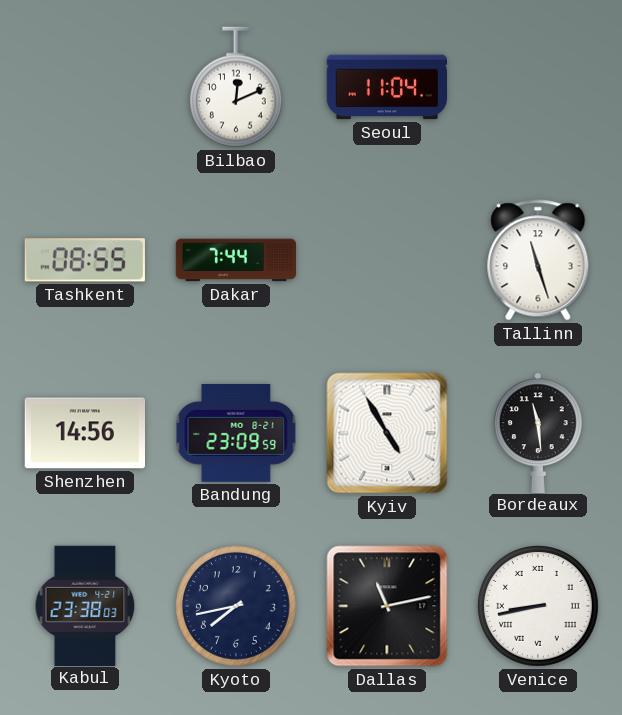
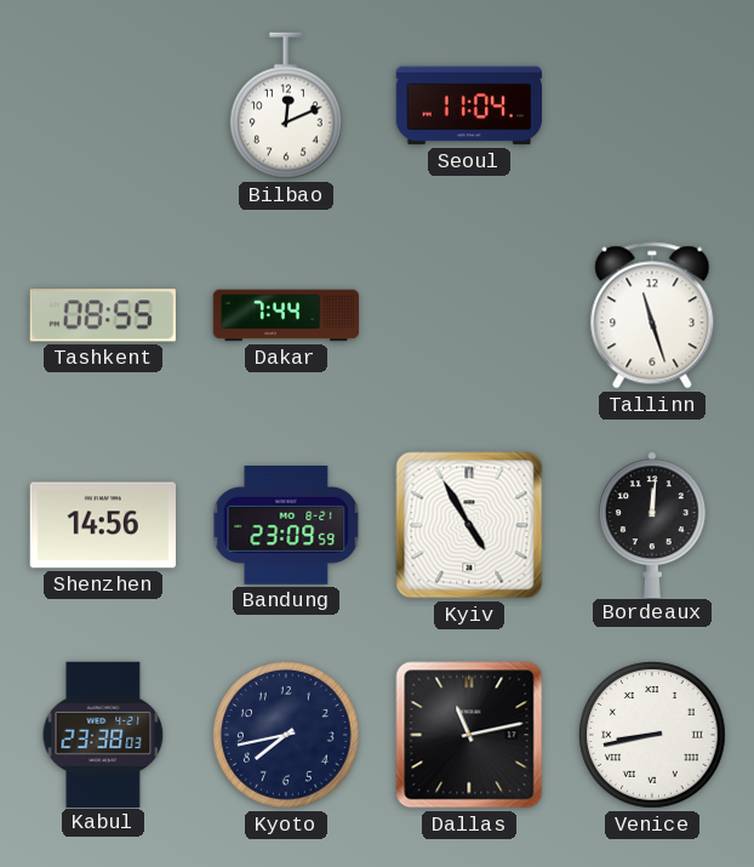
Bordeaux: 11:29 -> 12:01
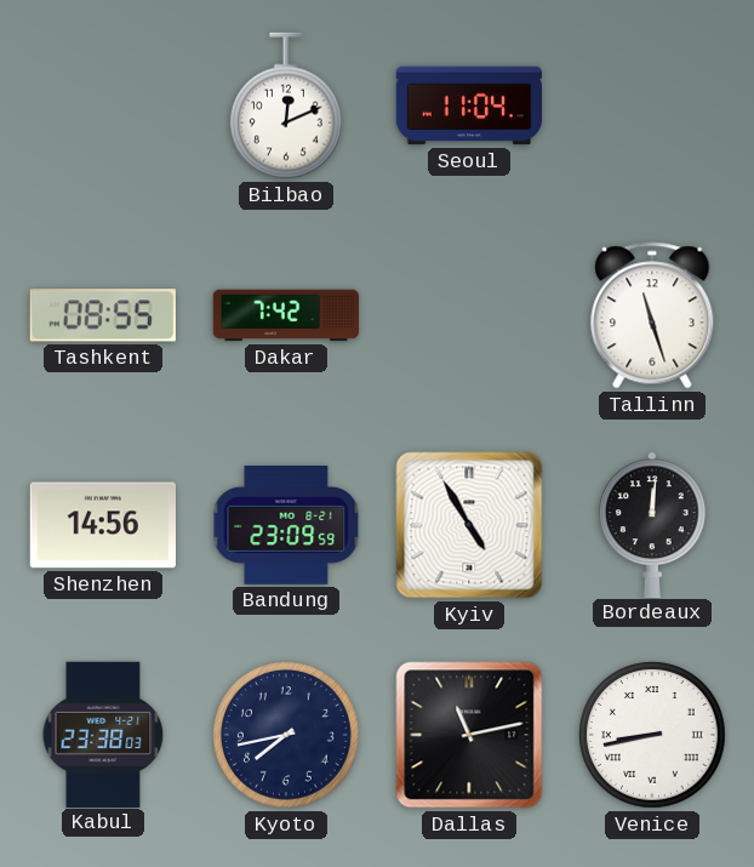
Dakar: 7:44 -> 7:42
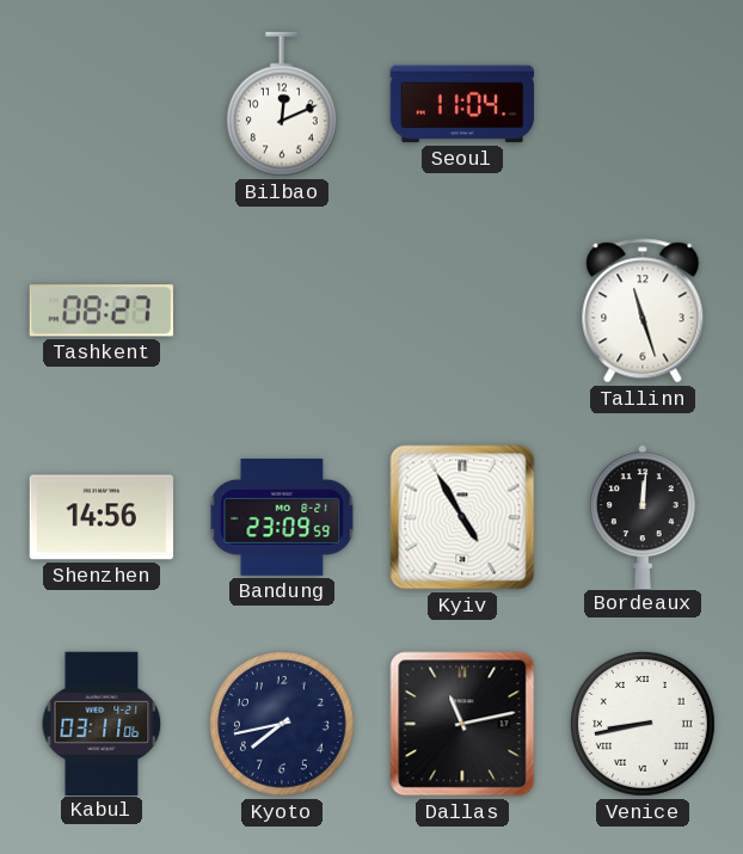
Tashkent: 08:55 -> 08:27
Dakar: 7:42 -> none
Kabul: 23:38 -> 03:11
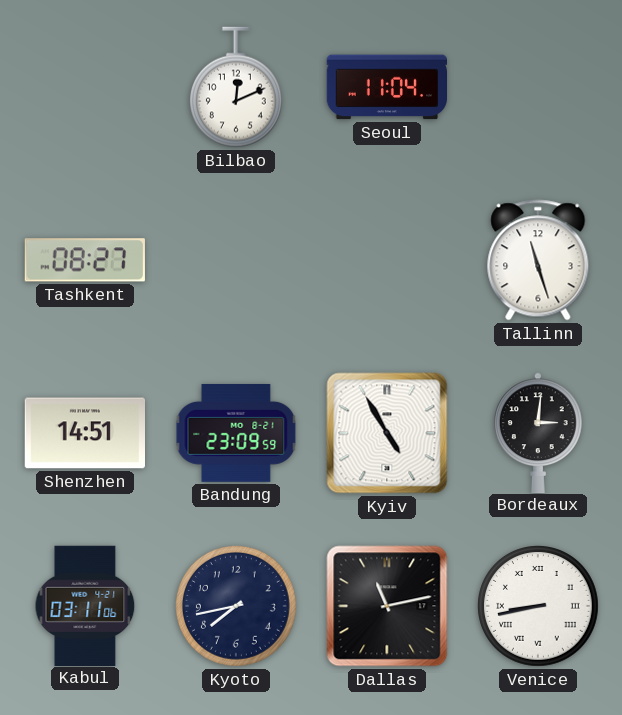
Shenzhen: 14:56 -> 14:51
Bordeaux: 12:01 -> 3:01
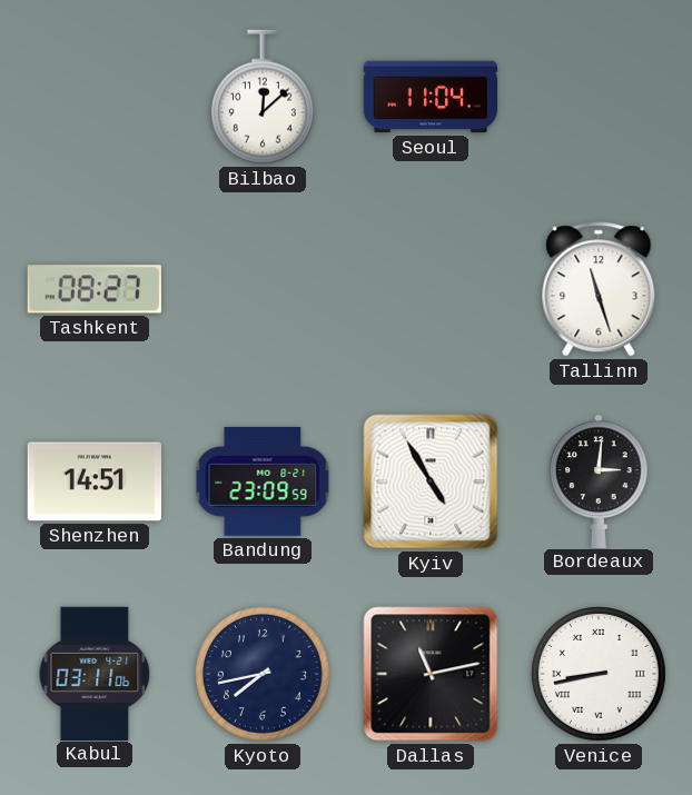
Bilbao: 12:11 -> 12:08
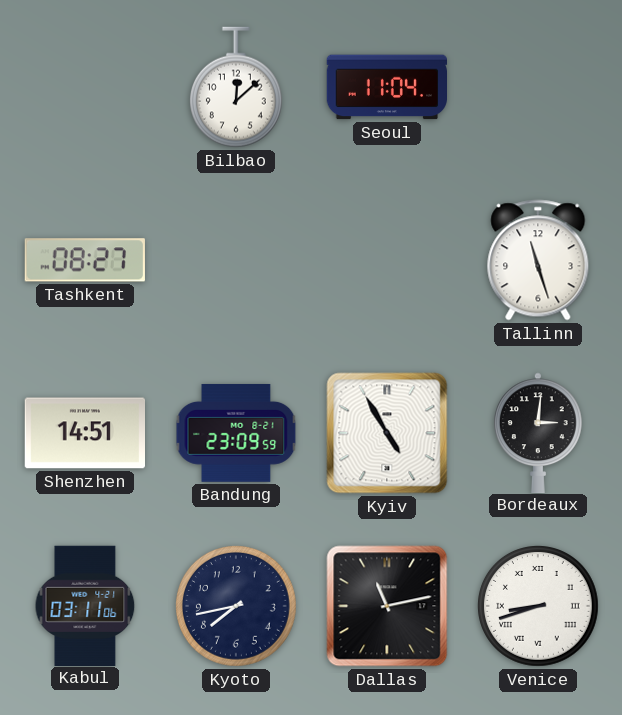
Venice: 8:43 -> 8:42
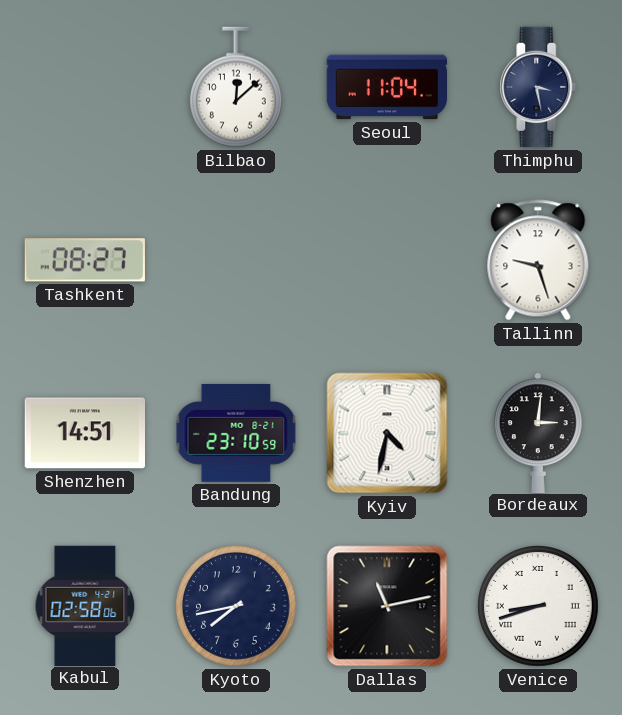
Thimphu: none -> 3:28
Tallinn: 11:27 -> 9:27
Bandung: 23:09 -> 23:10
Kyiv: 4:55 -> 4:32
Kabul: 03:11 -> 02:58
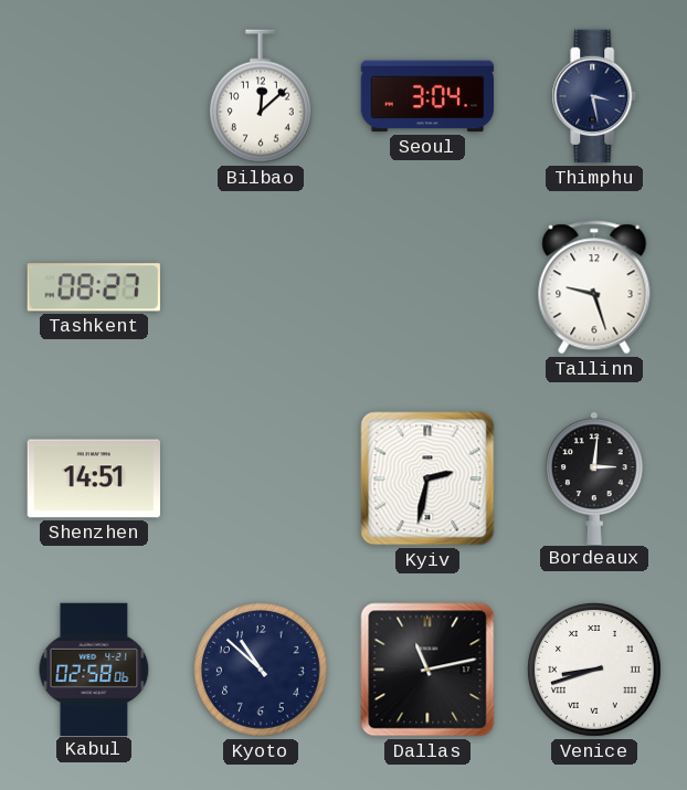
Seoul: 11:04 -> 3:04
Bandung: 23:10 -> none
Kyiv: 4:32 -> 2:32
Kyoto: 7:43 -> 10:52
